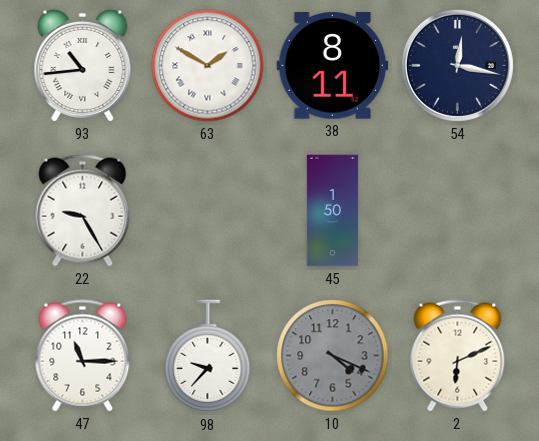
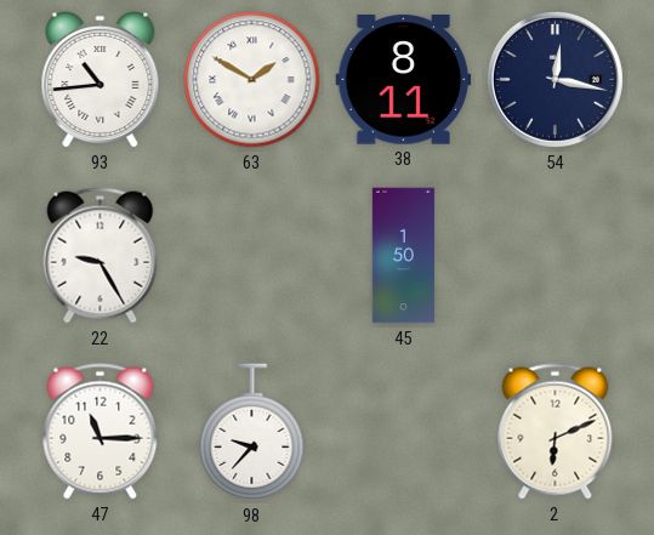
10: 4:19 -> none
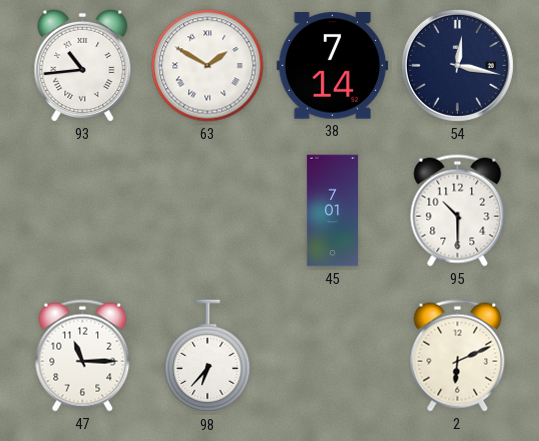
38: 8:11 -> 7:14
22: 9:25 -> none
45: 1:50 -> 7:01
95: none -> 10:30
98: 9:37 -> 6:37
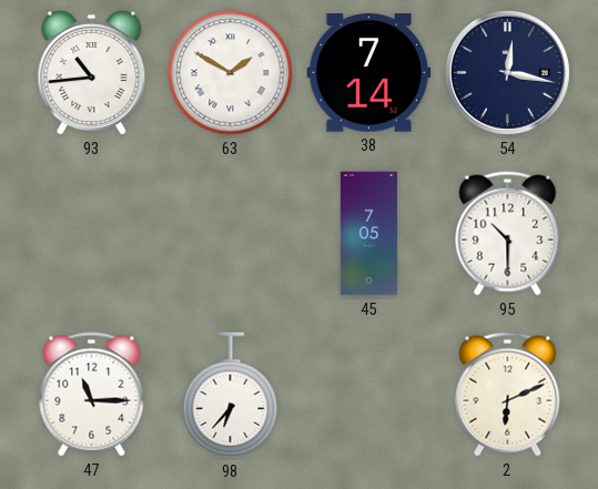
45: 7:01 -> 7:05
